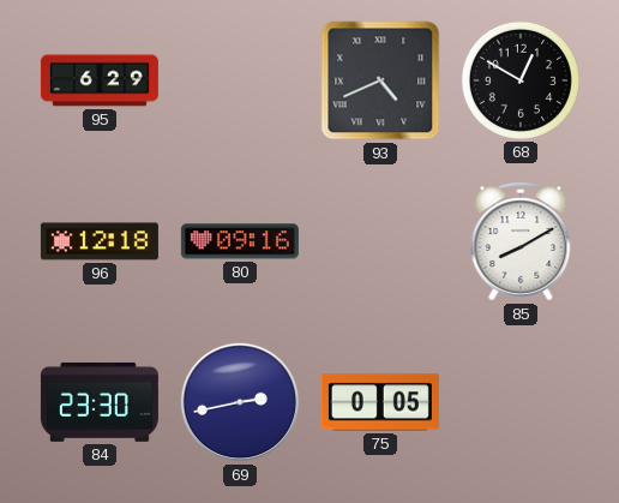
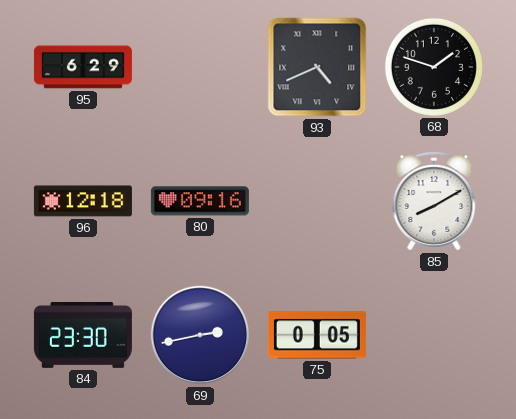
68: 12:50 -> 1:48
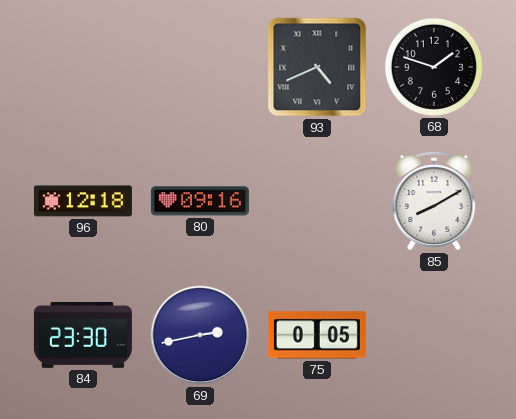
95: 6:29 -> none
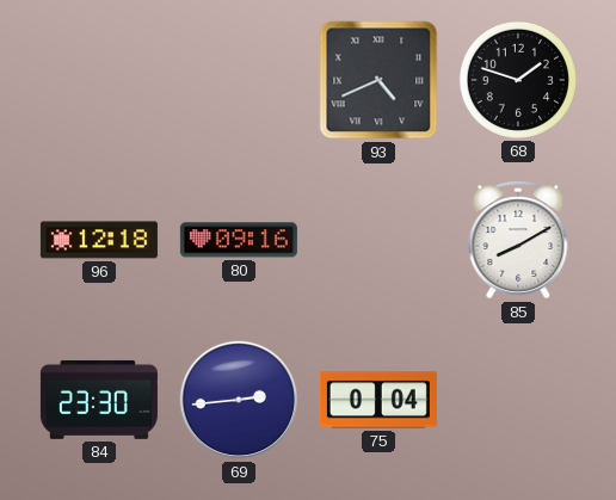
69: 2:43 -> 2:44
75: 0:05 -> 0:04
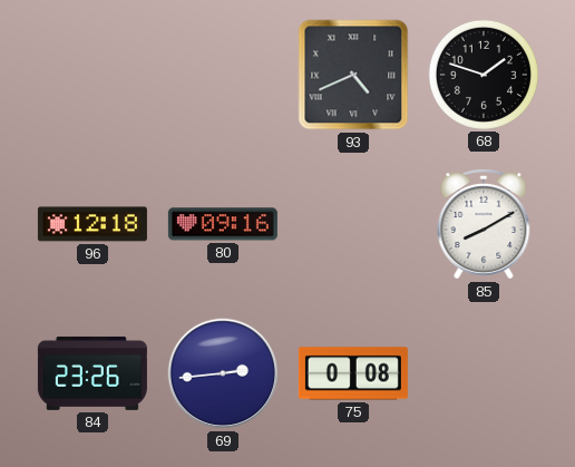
84: 23:30 -> 23:26
75: 0:04 -> 0:08
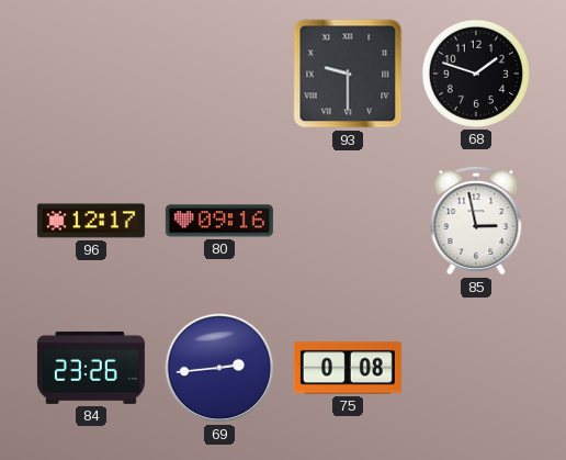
93: 4:41 -> 9:30
96: 12:18 -> 12:17
85: 8:10 -> 2:58
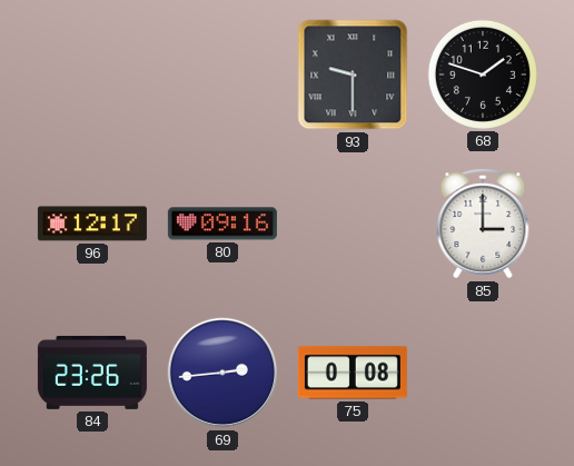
85: 2:58 -> 3:00
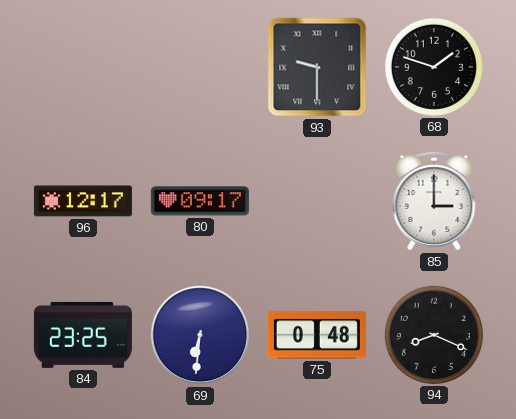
80: 09:16 -> 09:17
84: 23:26 -> 23:25
69: 2:44 -> 6:31
75: 0:08 -> 0:48
94: none -> 8:19
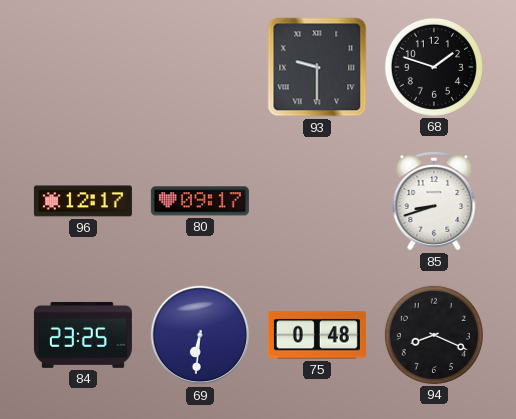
85: 3:00 -> 8:42
